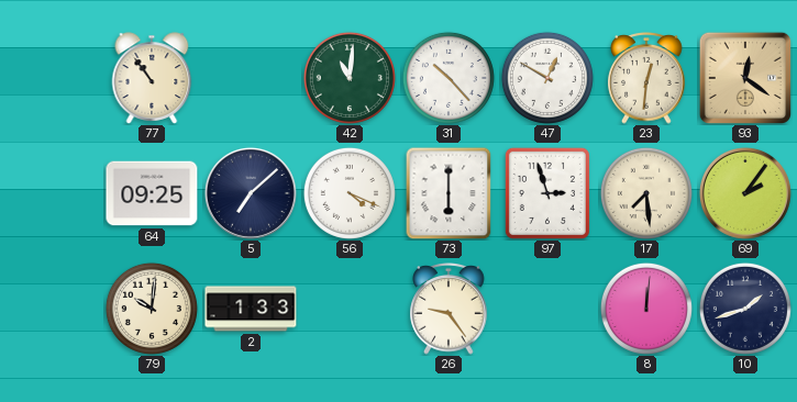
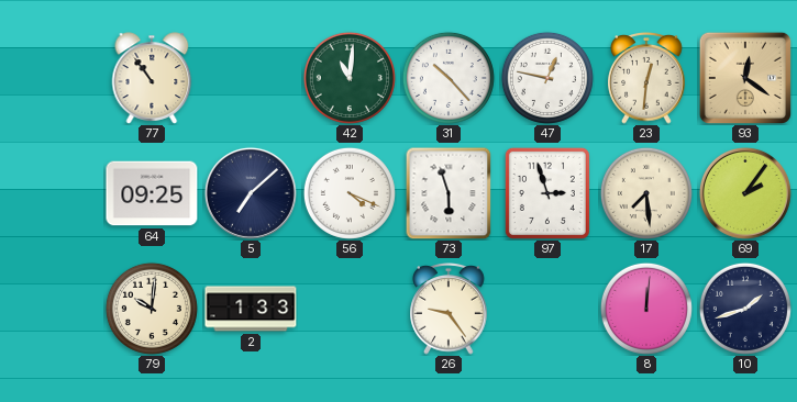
47: 12:50 -> 12:47
73: 6:00 -> 5:57
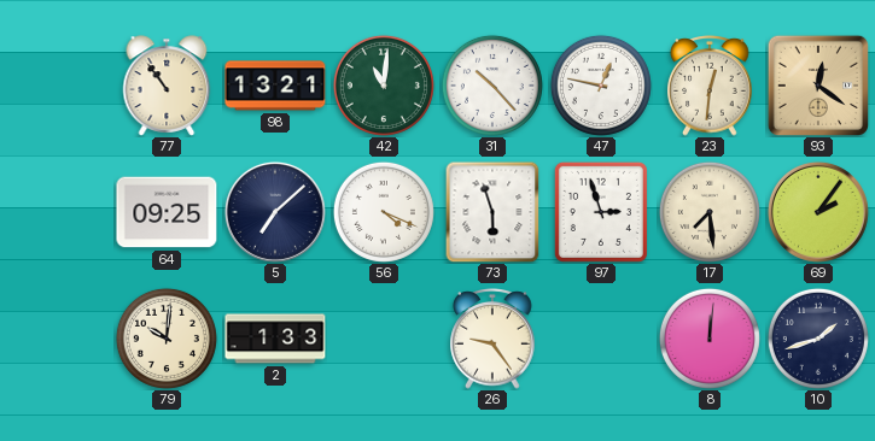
98: none -> 13:21
